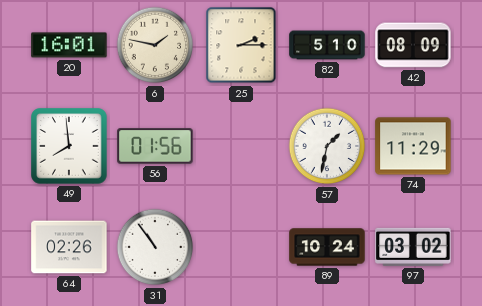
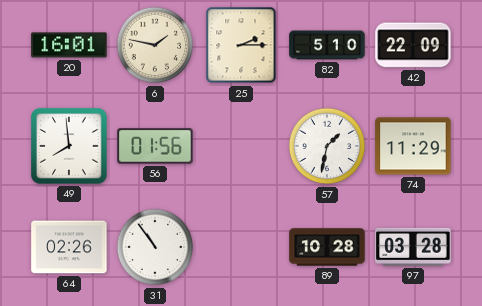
42: 08:09 -> 22:09
89: 10:24 -> 10:28
97: 03:02 -> 03:28
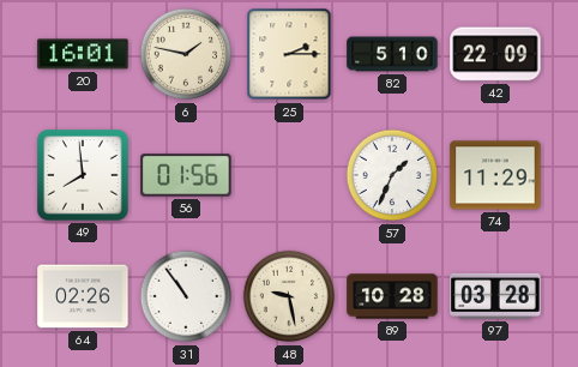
57: 1:32 -> 1:34
48: none -> 9:28
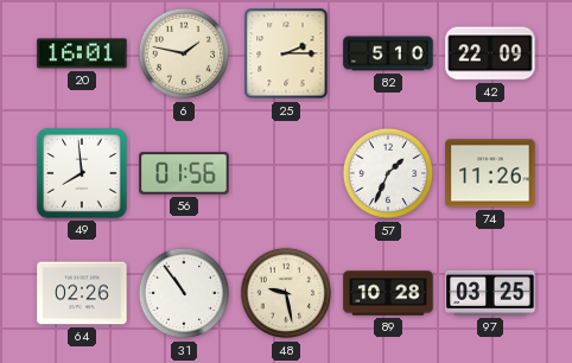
74: 11:29 -> 11:26
97: 03:28 -> 03:25
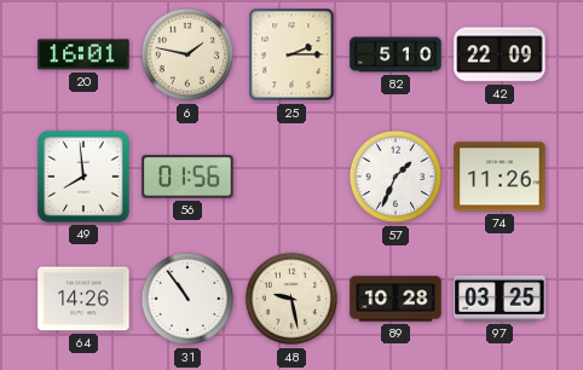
64: 02:26 -> 14:26
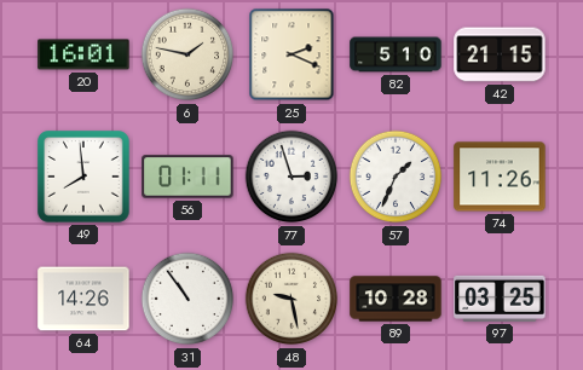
25: 2:15 -> 2:19
42: 22:09 -> 21:15
56: 01:56 -> 01:11
77: none -> 2:57
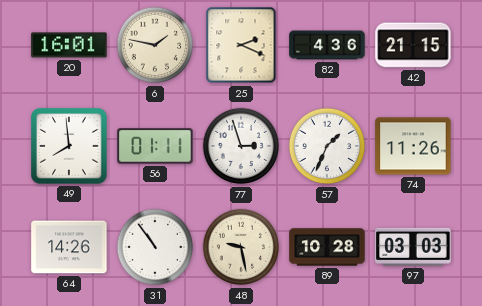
82: 5:10 -> 4:36
97: 03:25 -> 03:03
